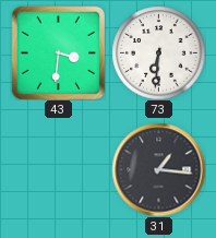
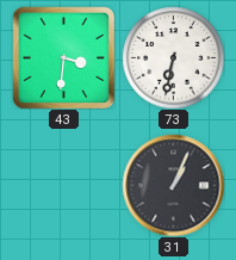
73: 6:31 -> 6:32
31: 1:16 -> 1:04
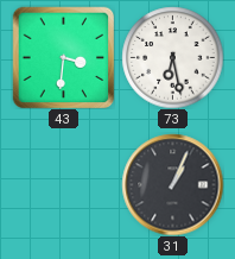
73: 6:32 -> 6:28
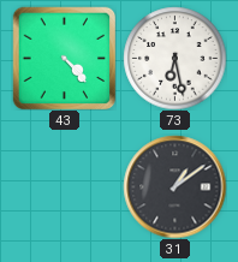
43: 3:31 -> 4:23
31: 1:04 -> 1:09
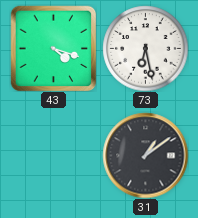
43: 4:23 -> 4:18
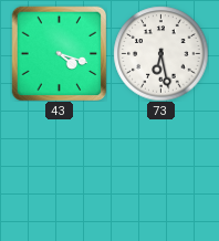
31: 1:09 -> none
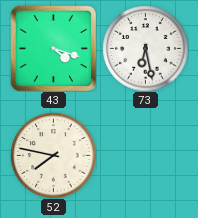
52: none -> 7:47
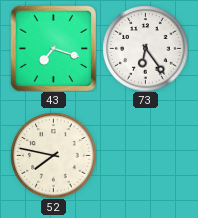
43: 4:18 -> 7:18
73: 6:28 -> 6:24
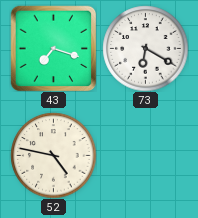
73: 6:24 -> 6:20
52: 7:47 -> 4:47
